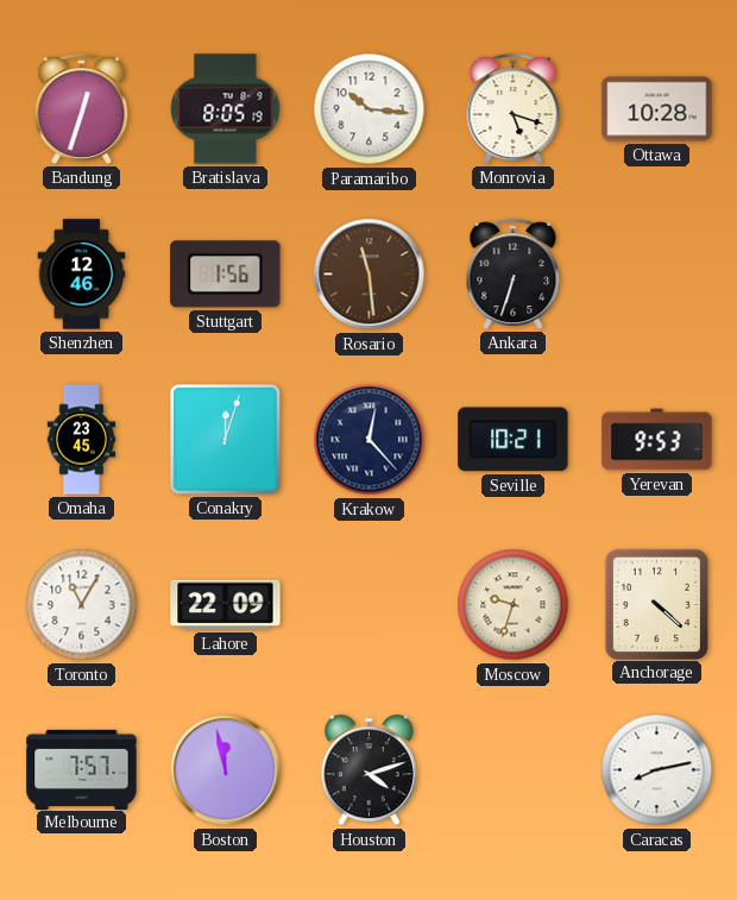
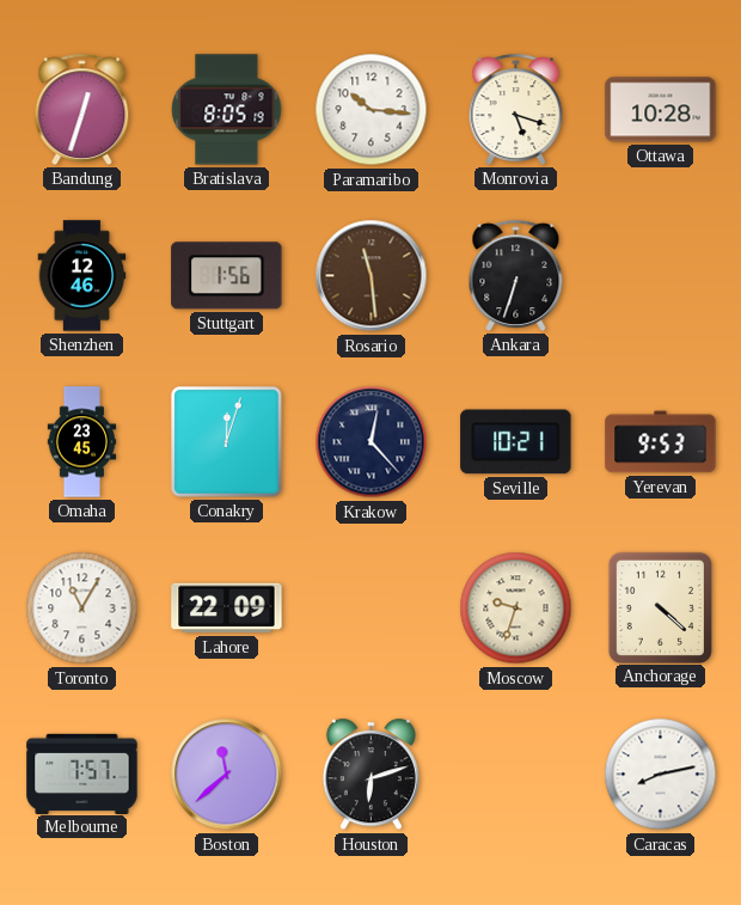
Boston: 11:58 -> 11:38
Houston: 4:12 -> 6:12
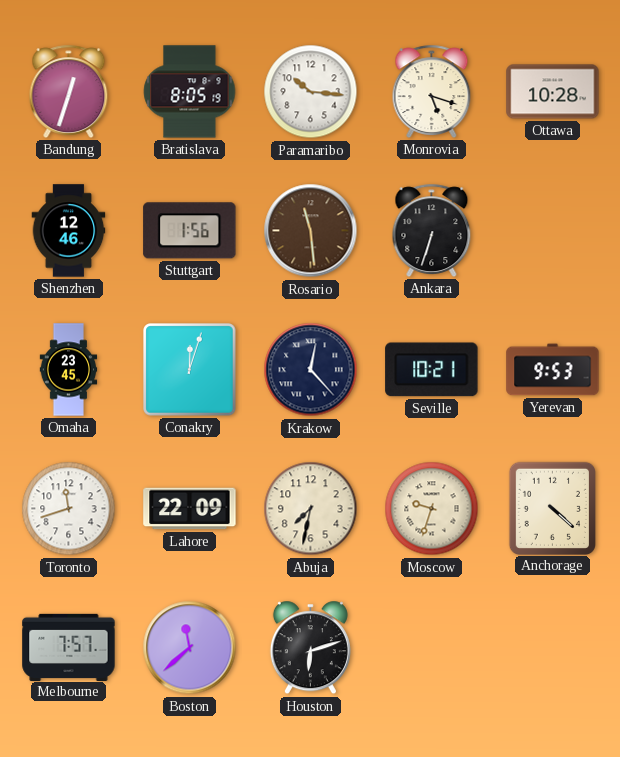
Toronto: 11:05 -> 11:42
Abuja: none -> 7:32
Caracas: 8:13 -> none
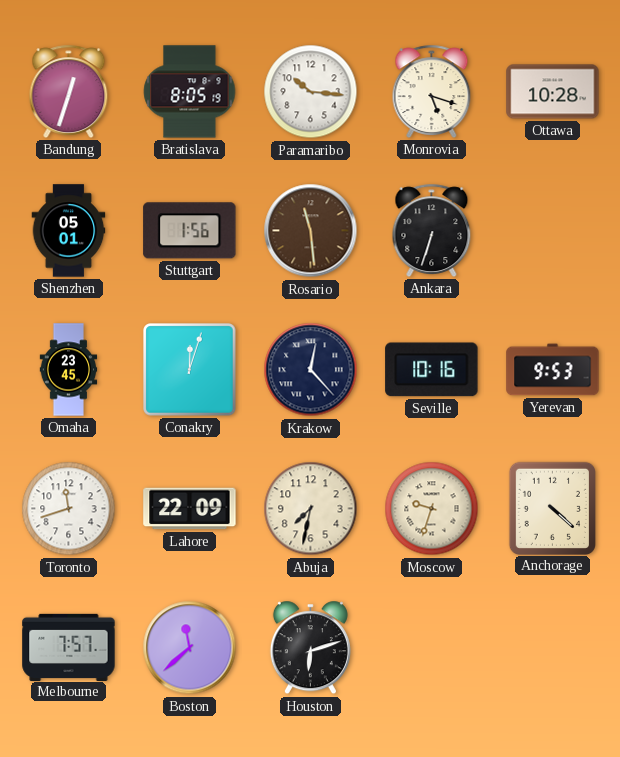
Shenzhen: 12:46 -> 05:01
Seville: 10:21 -> 10:16
